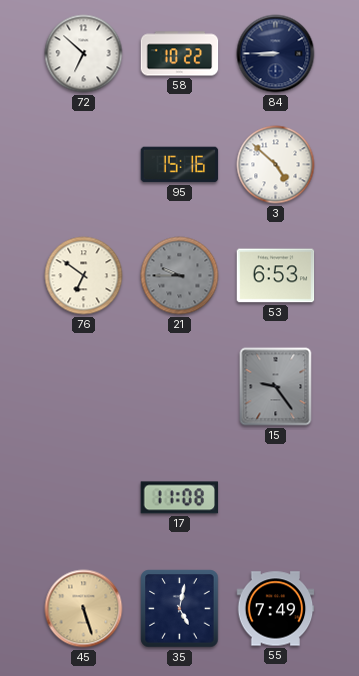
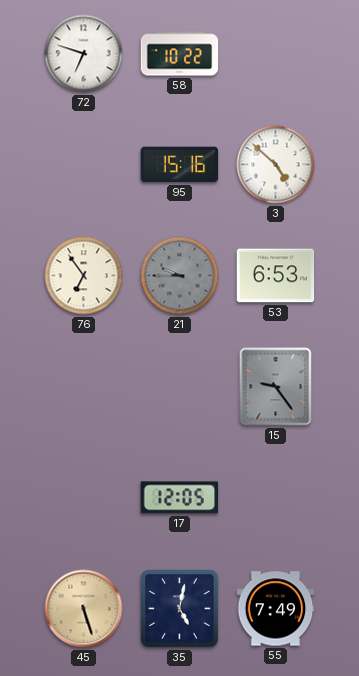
72: 6:52 -> 6:48
84: 8:45 -> none
76: 6:51 -> 6:54
17: 11:08 -> 12:05
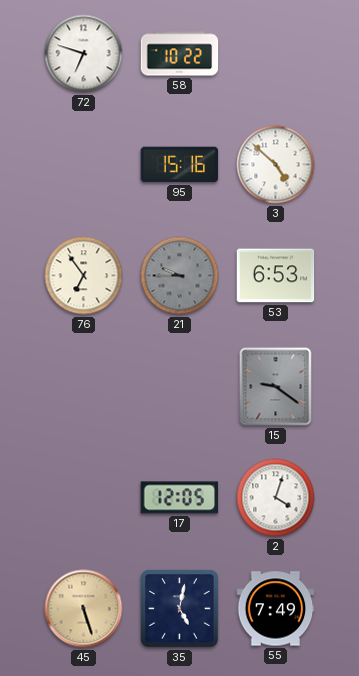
15: 9:24 -> 9:21
2: none -> 4:03
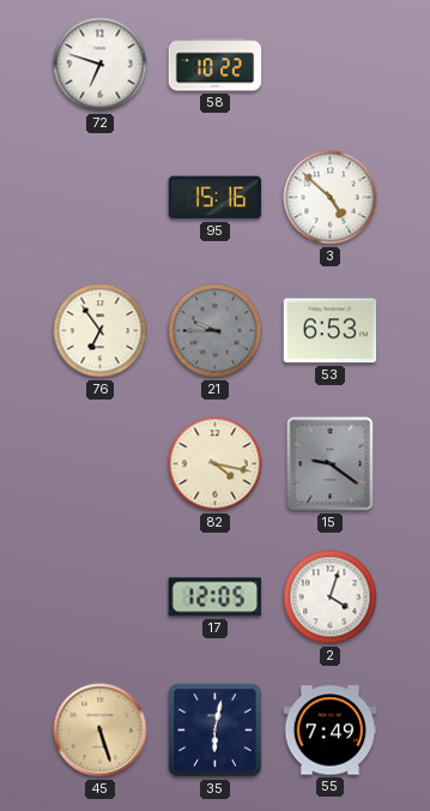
82: none -> 4:17
35: 5:02 -> 6:02
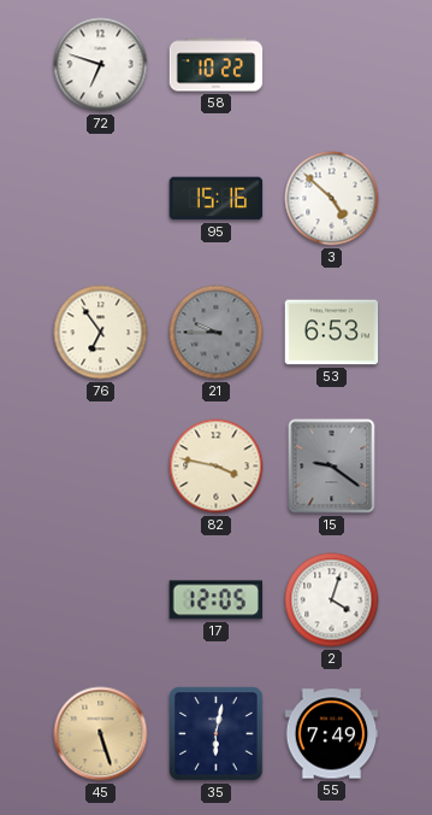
82: 4:17 -> 3:47
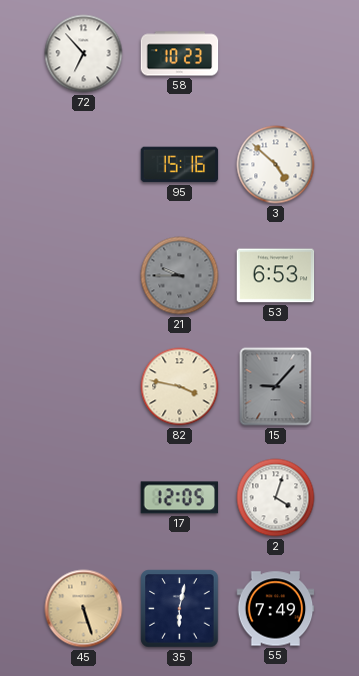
72: 6:48 -> 6:53
58: 10:22 -> 10:23
76: 6:54 -> none
15: 9:21 -> 9:07
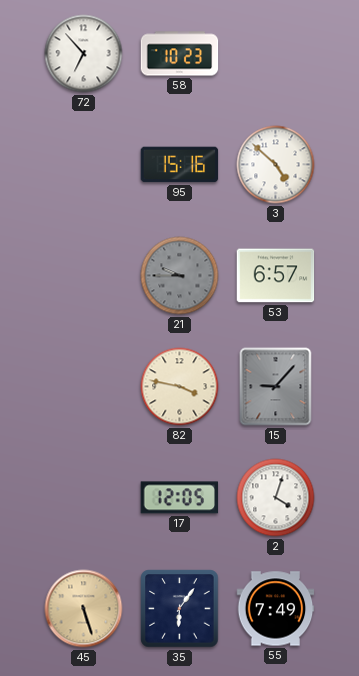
53: 6:53 -> 6:57
35: 6:02 -> 6:06
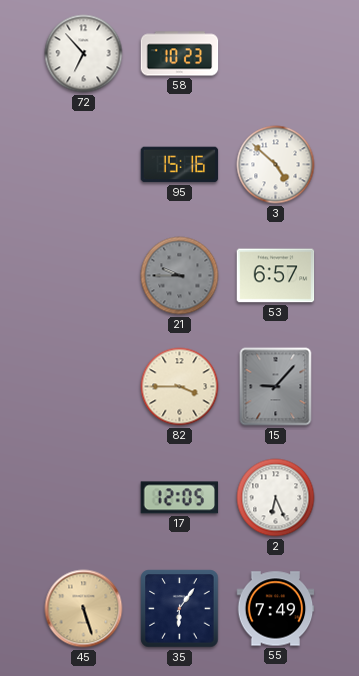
82: 3:47 -> 3:45
2: 4:03 -> 6:26
